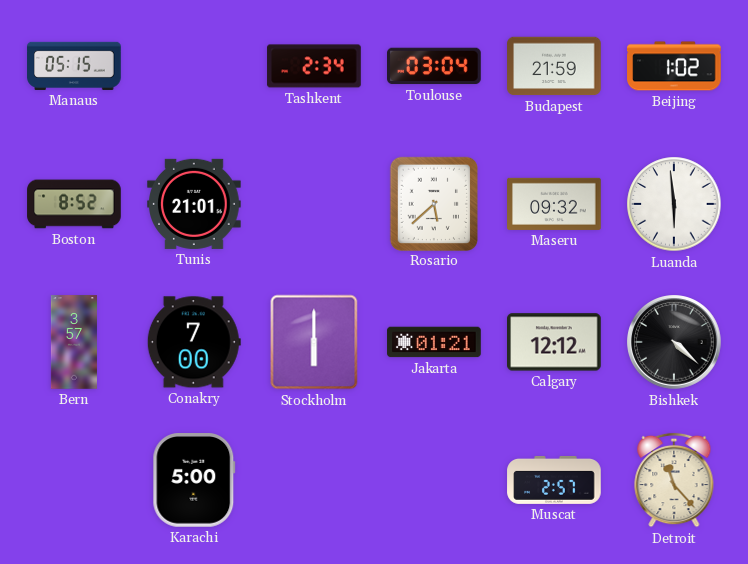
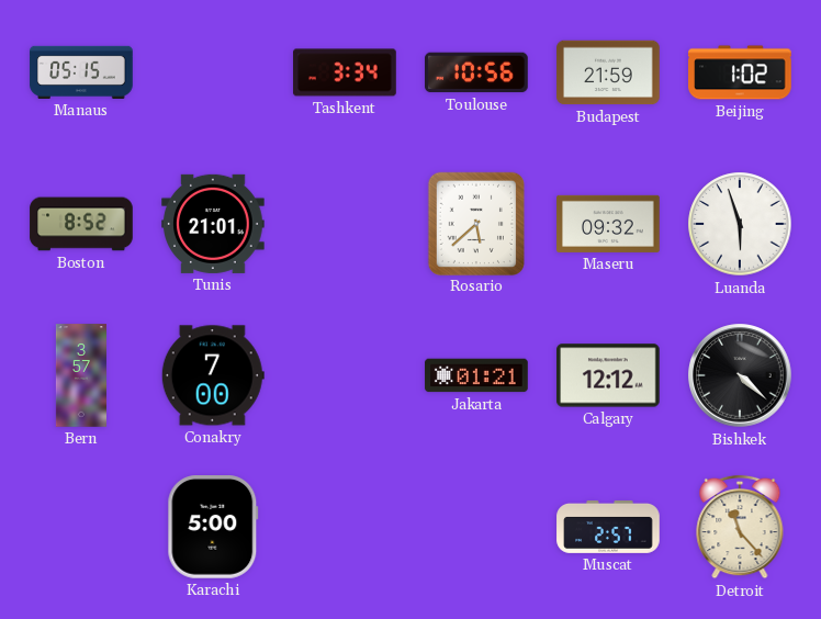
Tashkent: 2:34 -> 3:34
Toulouse: 03:04 -> 10:56
Luanda: 5:59 -> 5:57
Stockholm: 6:00 -> none
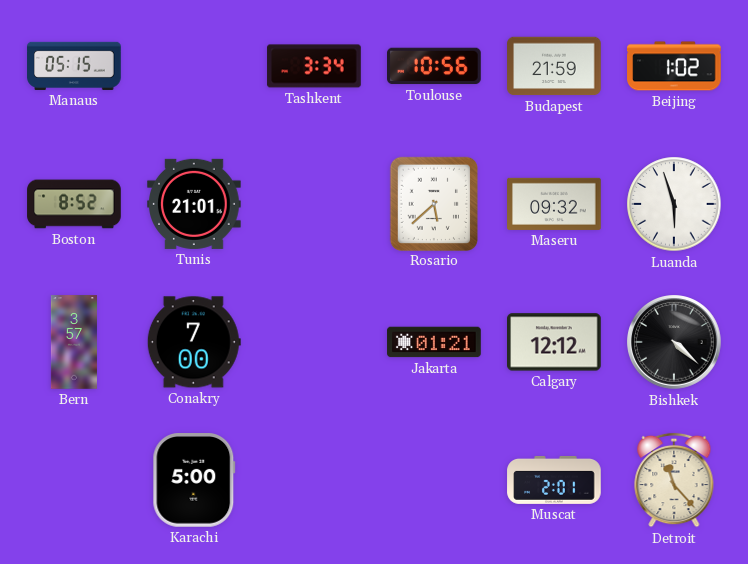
Muscat: 2:57 -> 2:01
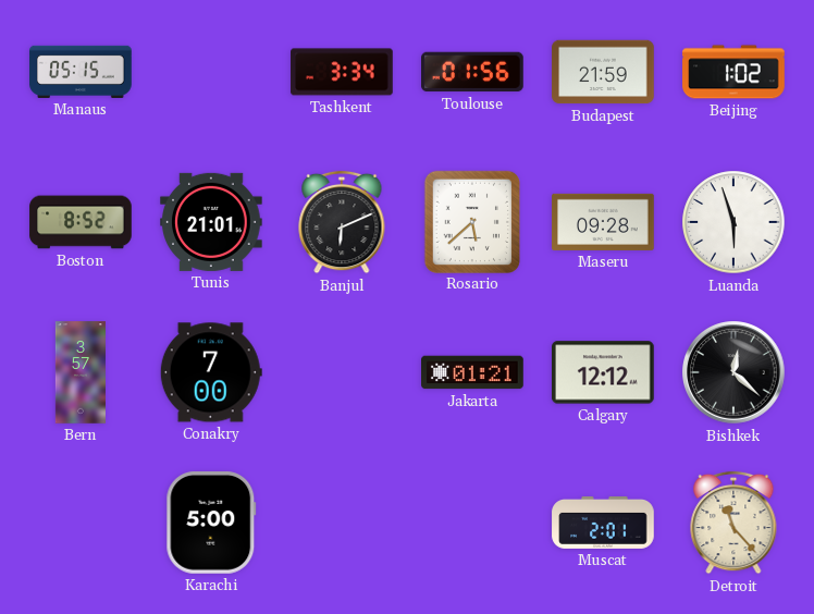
Toulouse: 10:56 -> 01:56
Banjul: none -> 6:11
Maseru: 09:32 -> 09:28
Bishkek: 4:22 -> 12:22
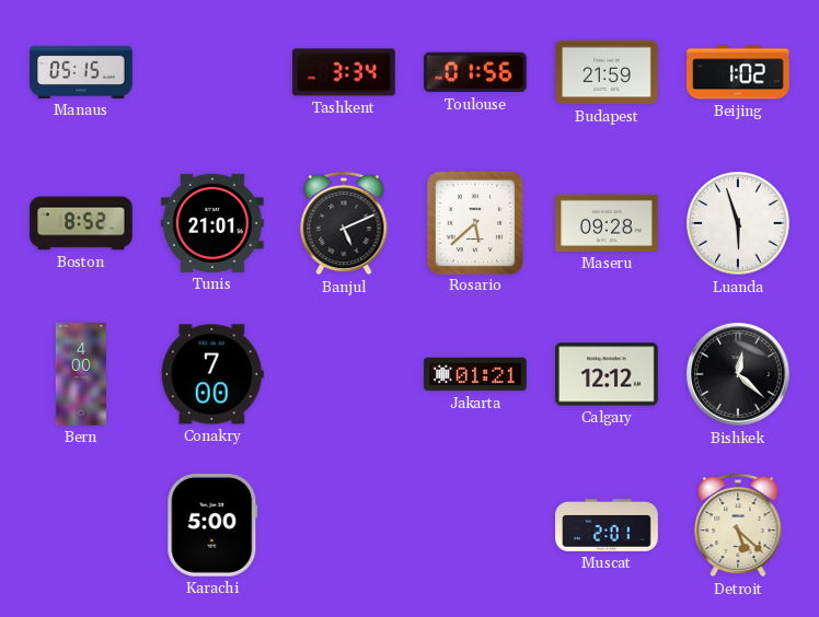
Banjul: 6:11 -> 5:11
Bern: 3:57 -> 4:00
Detroit: 11:23 -> 5:22
